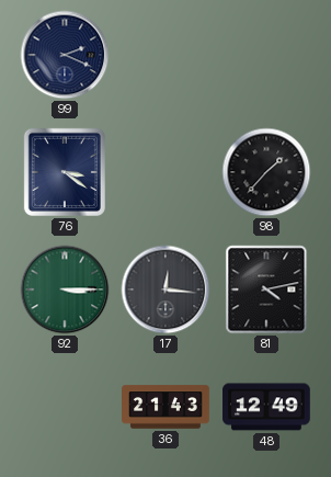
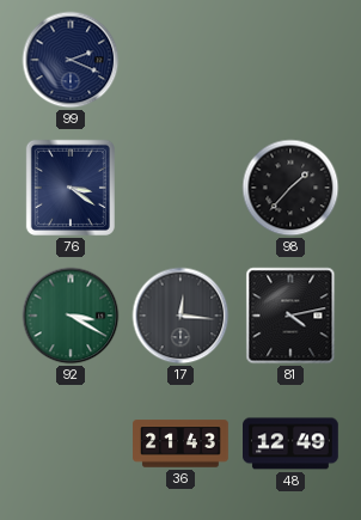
92: 3:15 -> 3:20
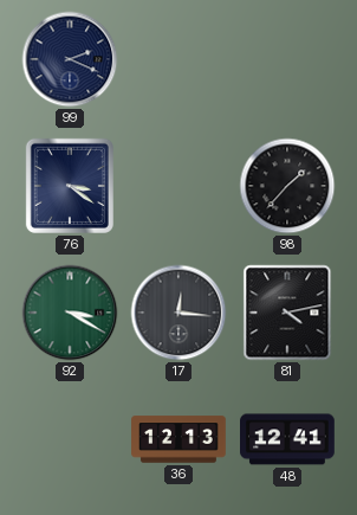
36: 21:43 -> 12:13
48: 12:49 -> 12:41
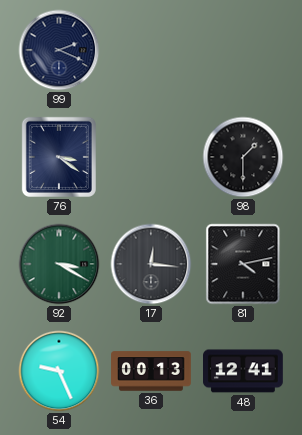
98: 1:37 -> 1:30
54: none -> 9:26
36: 12:13 -> 00:13
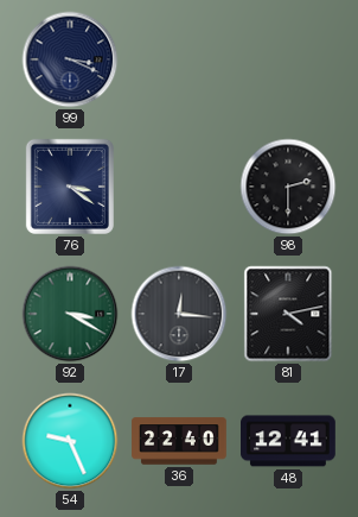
99: 2:19 -> 3:19
98: 1:30 -> 2:30
36: 00:13 -> 22:40
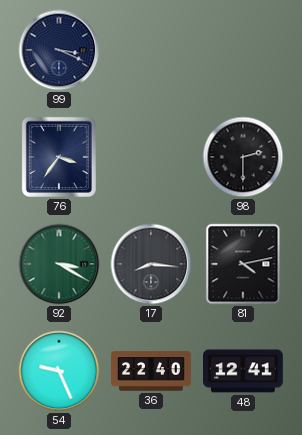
76: 3:21 -> 3:36
17: 12:16 -> 8:16
